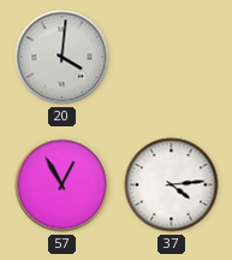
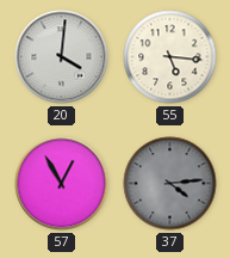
55: none -> 5:16
37 dial: white -> grey
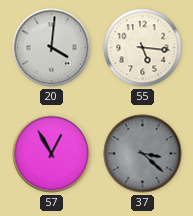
37: 4:14 -> 3:22
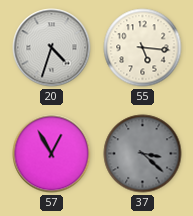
20: 4:01 -> 4:33
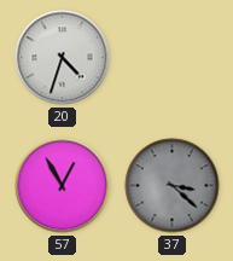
55: 5:16 -> none
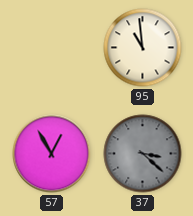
20: 4:33 -> none
95: none -> 10:59
